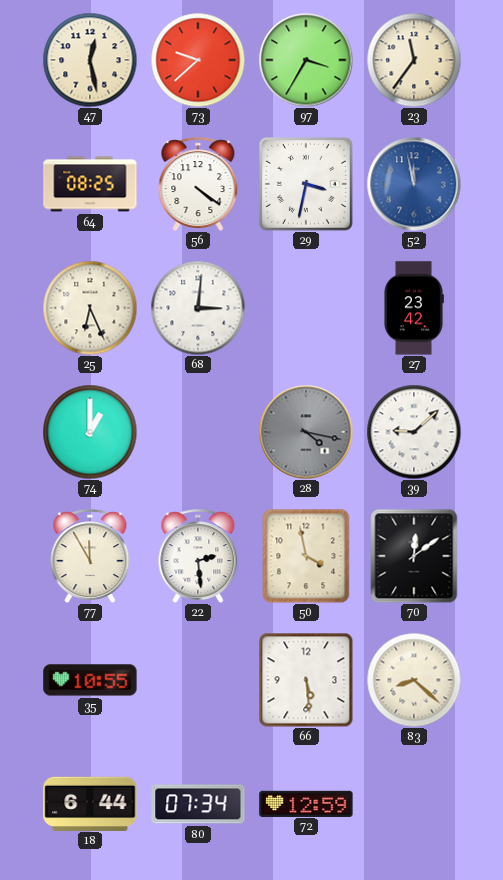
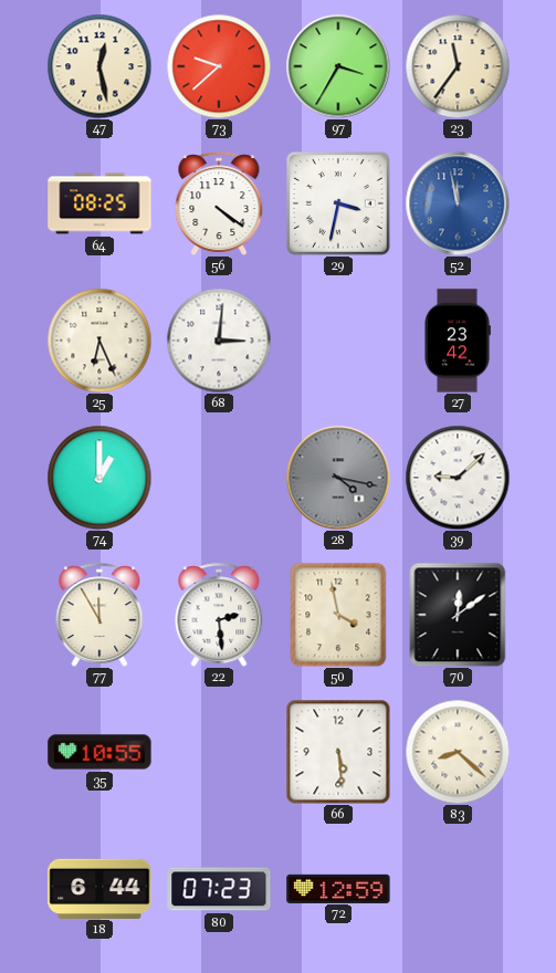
80: 07:34 -> 07:23
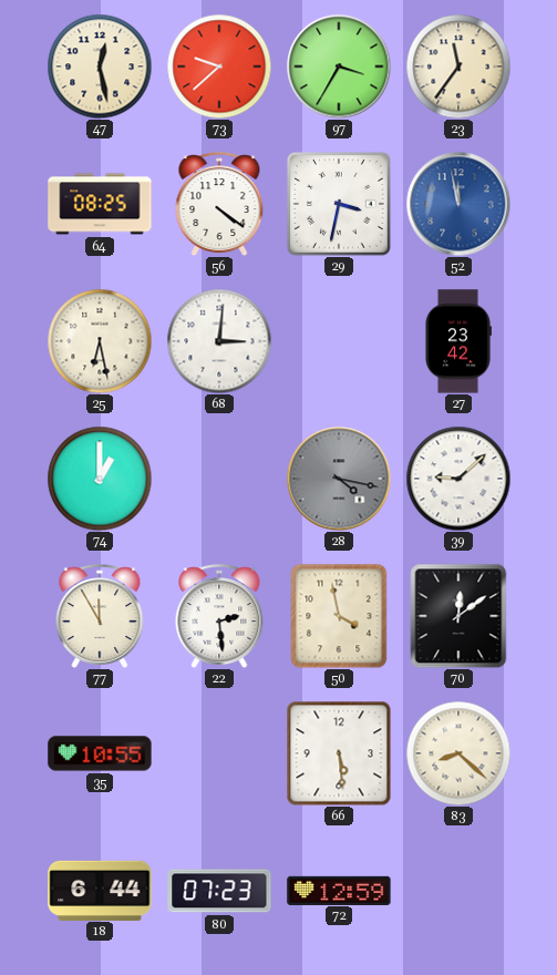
25: 6:26 -> 6:28
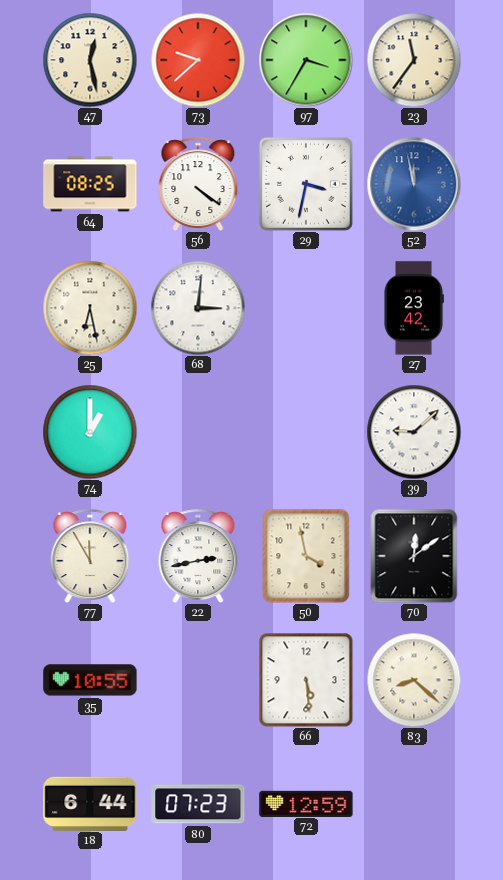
28: 4:17 -> none
22: 2:29 -> 2:43
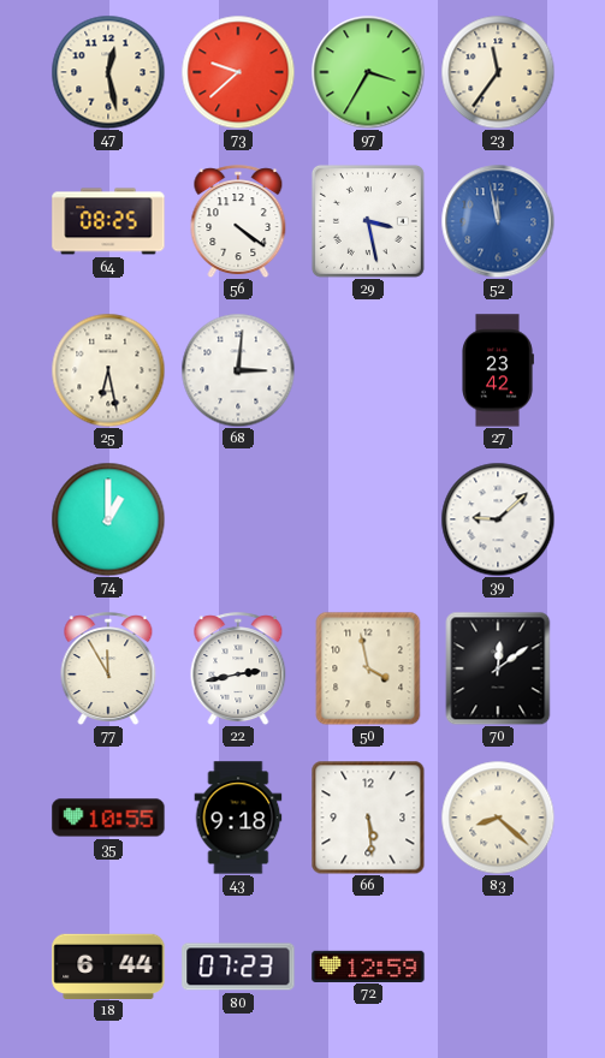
29: 3:32 -> 3:28
43: none -> 9:18
